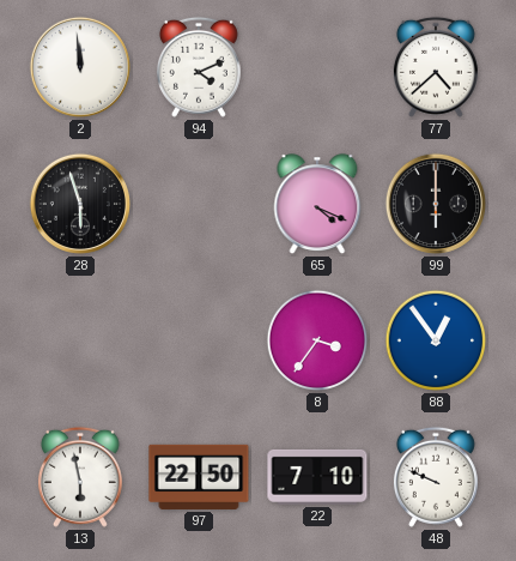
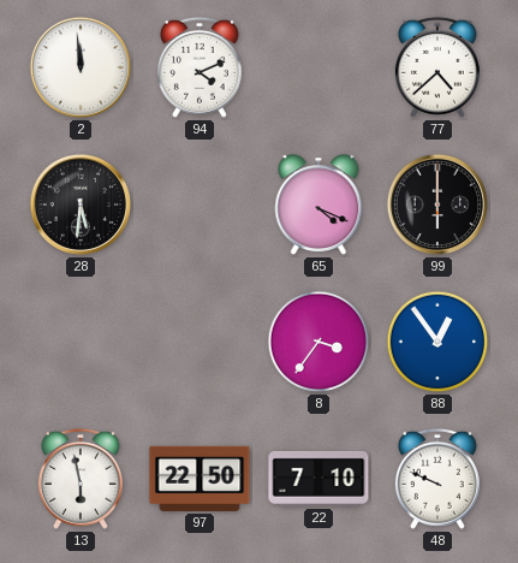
28: 5:57 -> 5:31
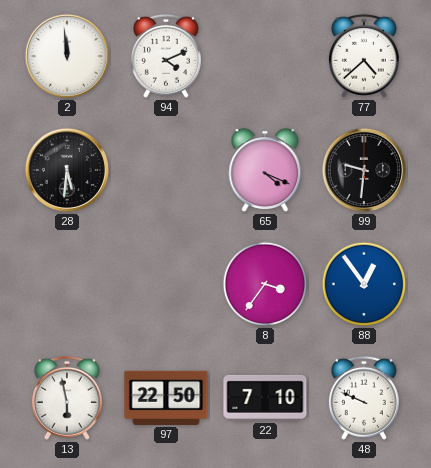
99: 6:00 -> 9:31
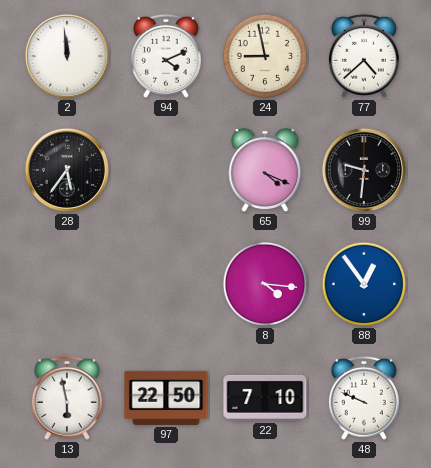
24: none -> 8:58
28: 5:31 -> 5:36
8: 3:36 -> 4:16
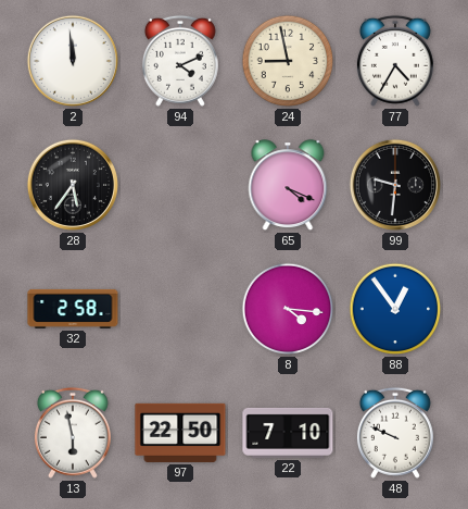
77: 4:38 -> 4:35
32: none -> 2:58
